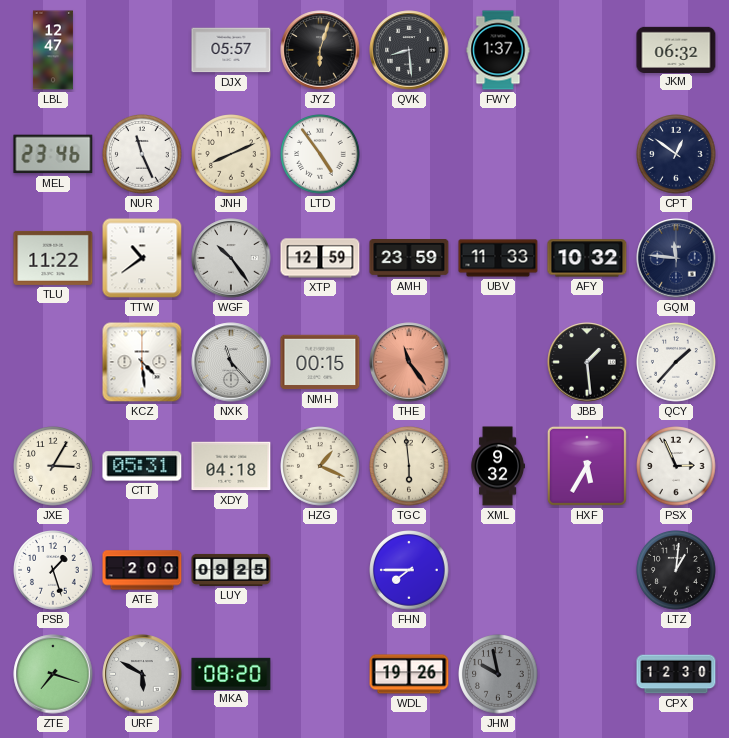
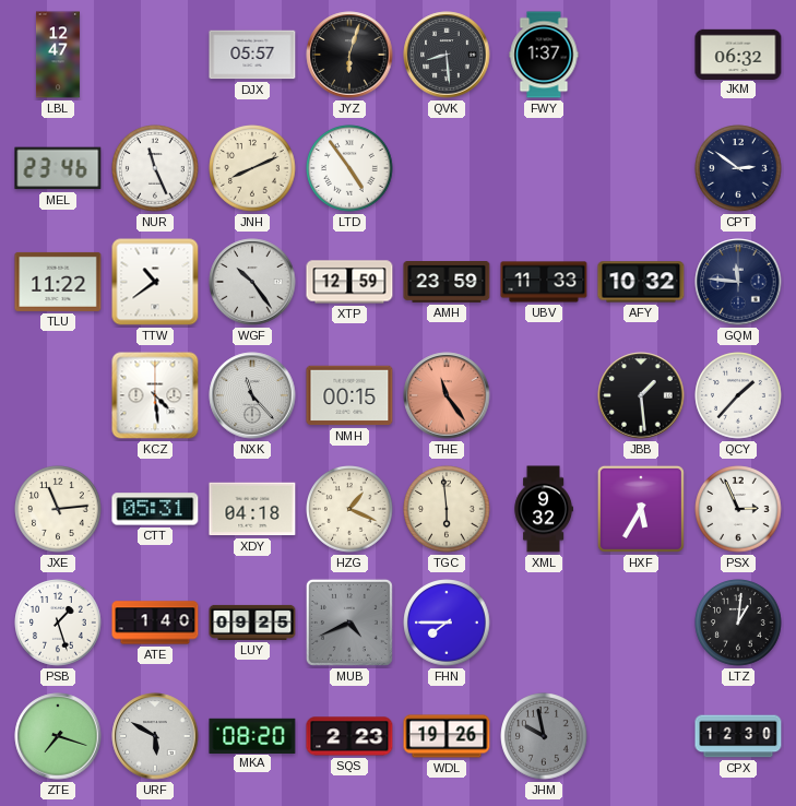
CPT: 12:51 -> 2:51
JXE: 3:05 -> 11:14
ATE: 2:00 -> 1:40
MUB: none -> 4:41
SQS: none -> 2:23
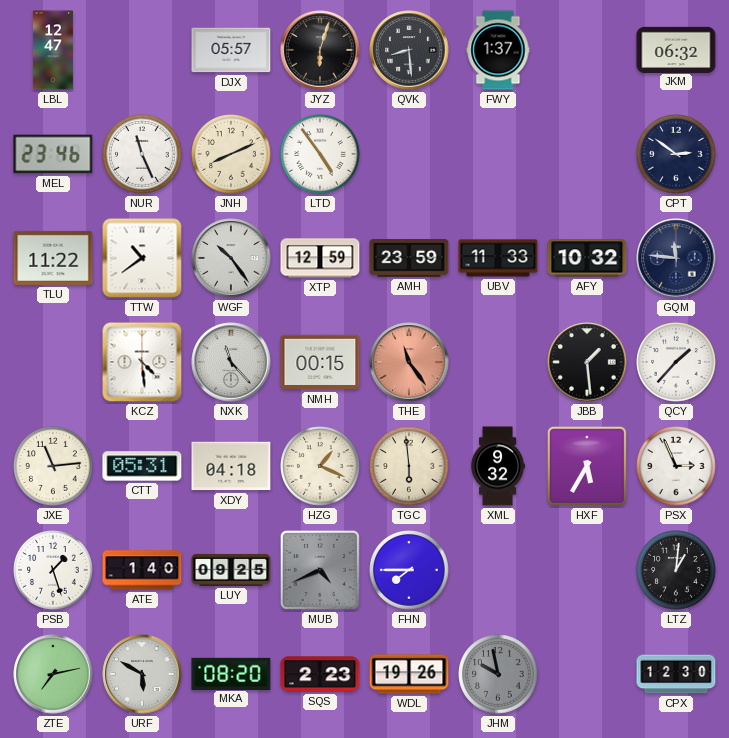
ZTE: 7:18 -> 7:13
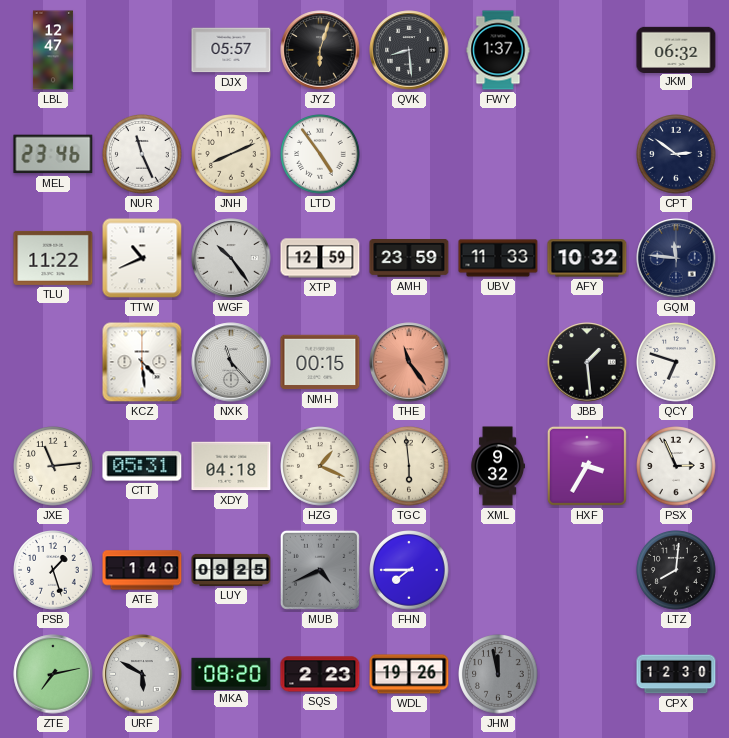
TTW: 10:39 -> 10:41
QCY: 1:37 -> 6:48
HXF: 5:35 -> 3:35
LTZ: 1:01 -> 8:01
JHM: 9:58 -> 11:58
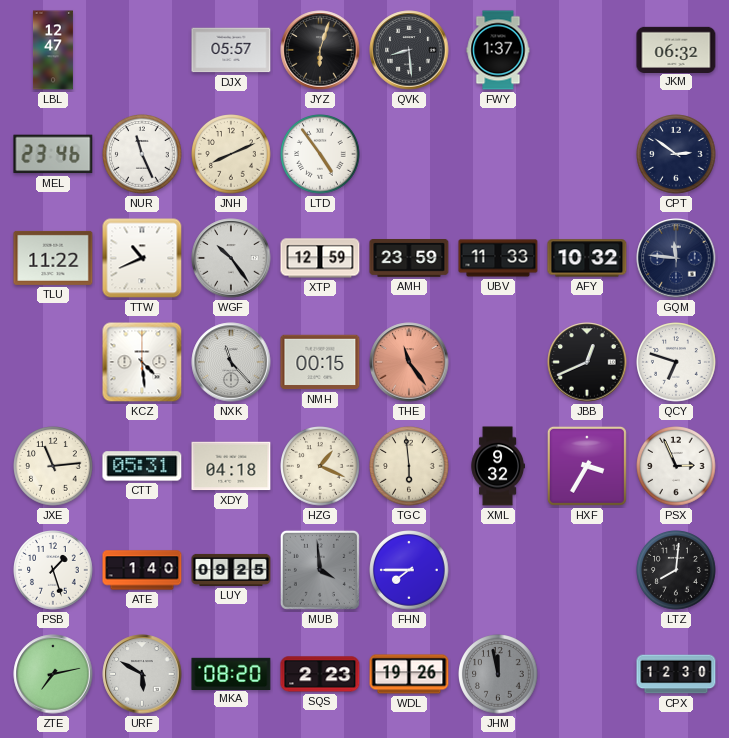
JBB: 1:29 -> 12:41
MUB: 4:41 -> 3:59
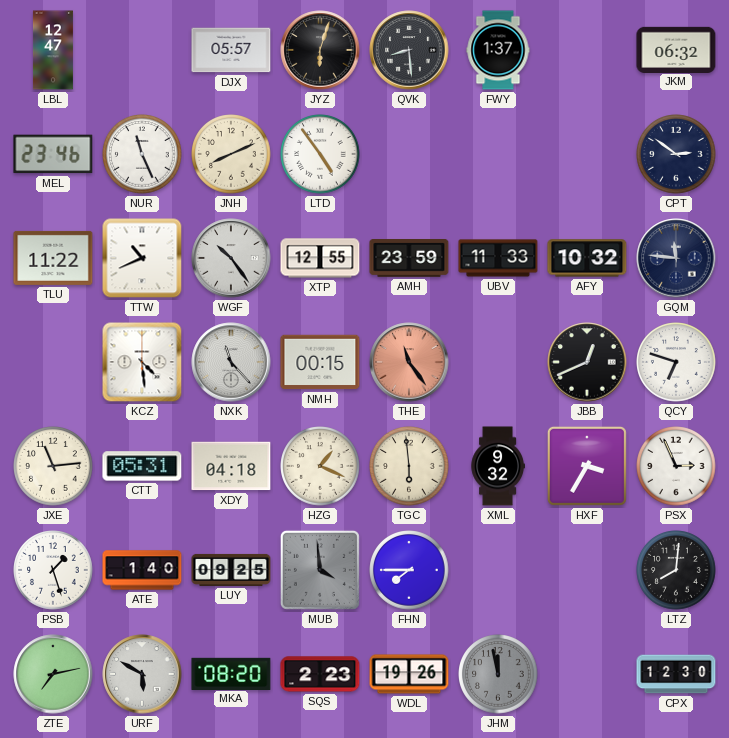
XTP: 12:59 -> 12:55
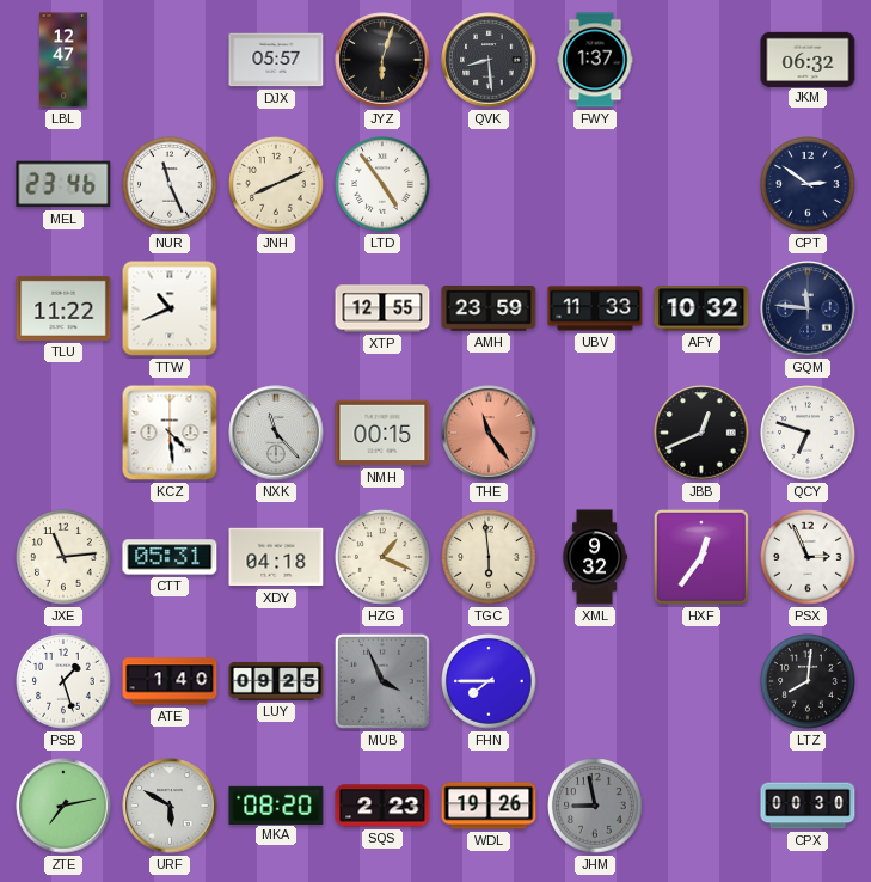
WGF: 10:24 -> none
HXF: 3:35 -> 12:36
MUB: 3:59 -> 3:56
JHM: 11:58 -> 8:58
CPX: 12:30 -> 00:30
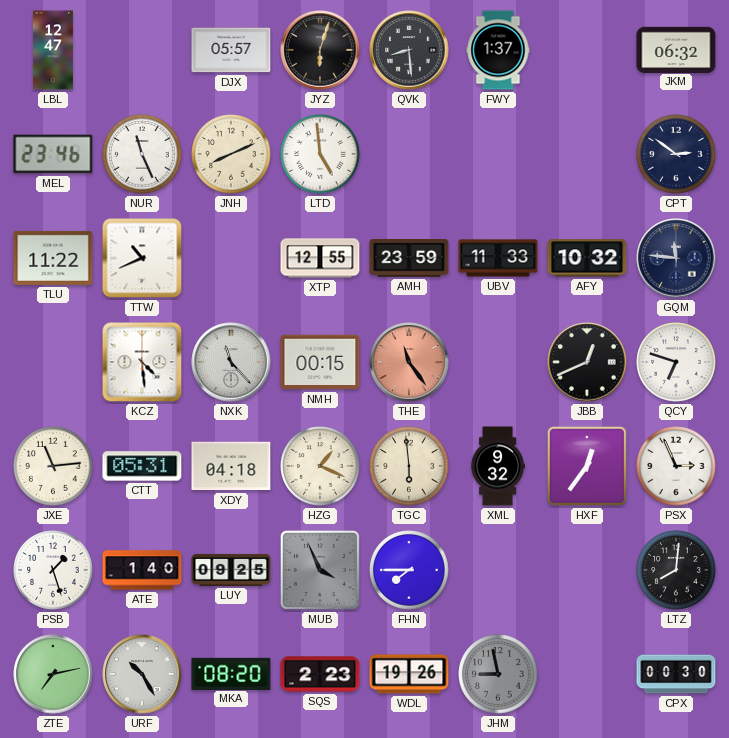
LTD: 4:54 -> 4:59
URF: 5:50 -> 10:25
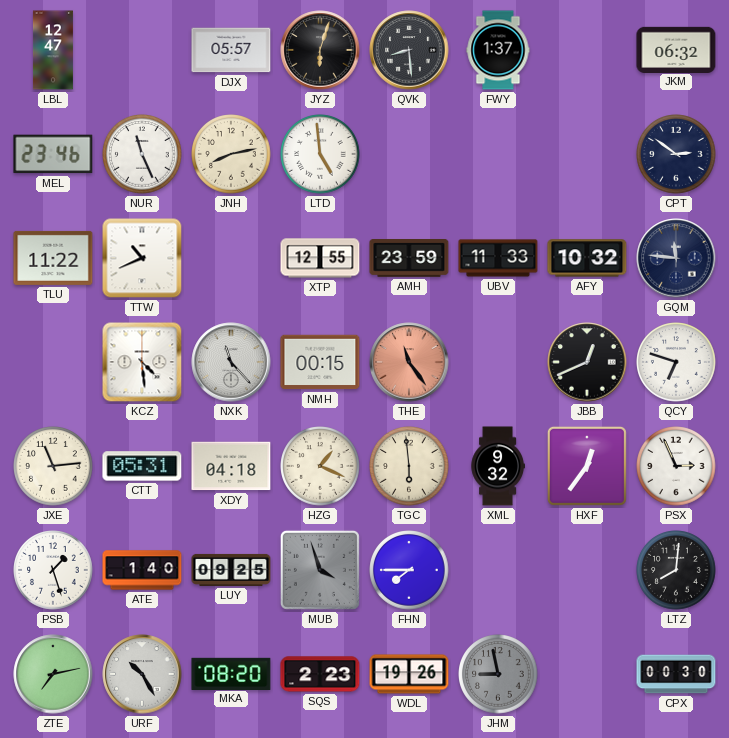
JNH: 8:11 -> 8:13
MUB: 3:56 -> 3:57
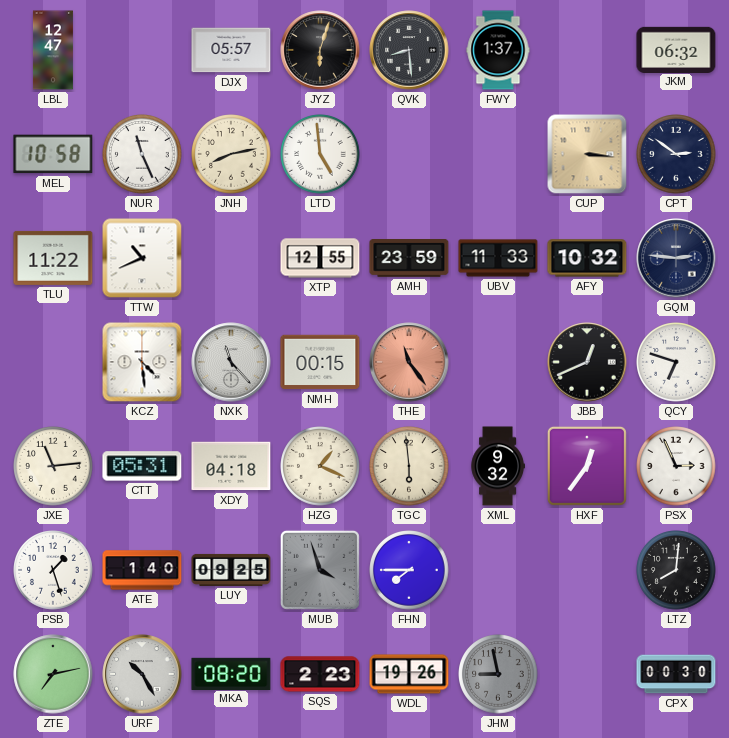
MEL: 23:46 -> 10:58
CUP: none -> 3:16
GQM: 11:46 -> 2:46
